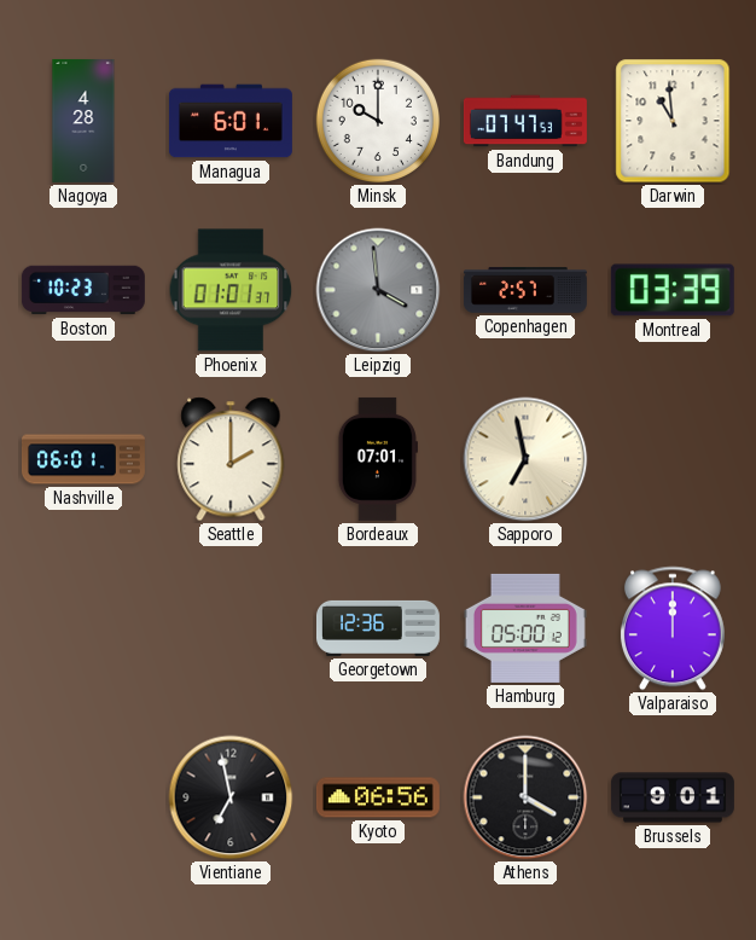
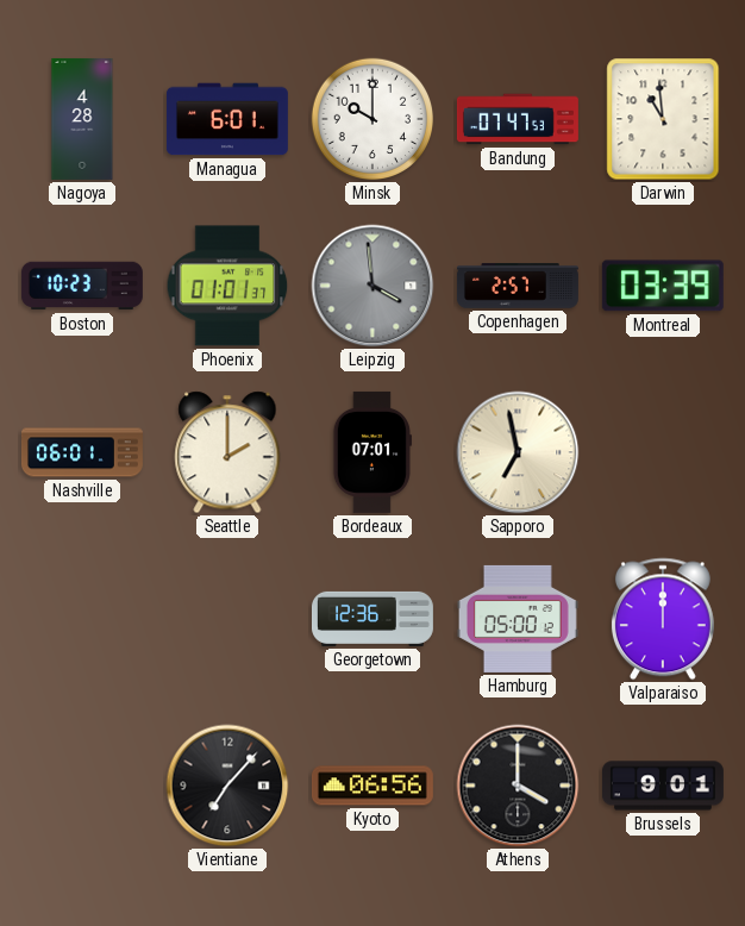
Vientiane: 6:58 -> 7:07
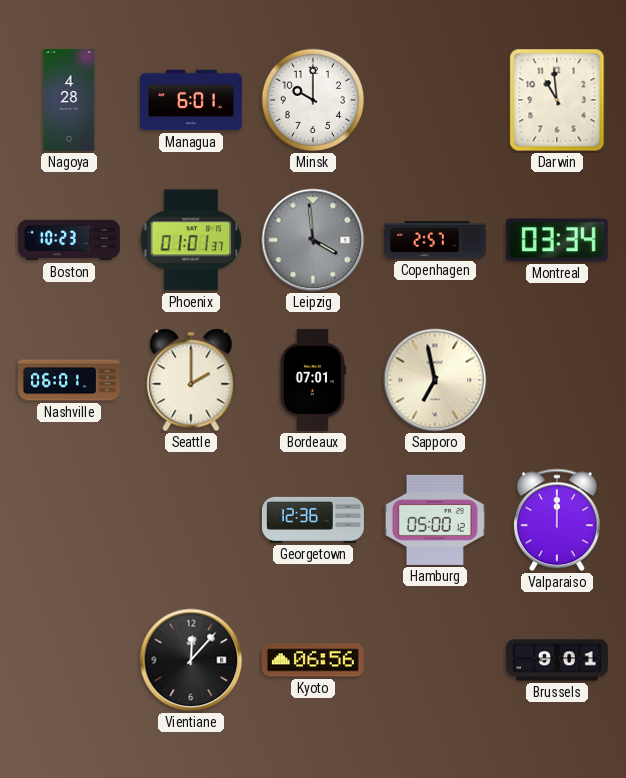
Bandung: 07:47 -> none
Montreal: 03:39 -> 03:34
Vientiane: 7:07 -> 12:07
Athens: 4:00 -> none
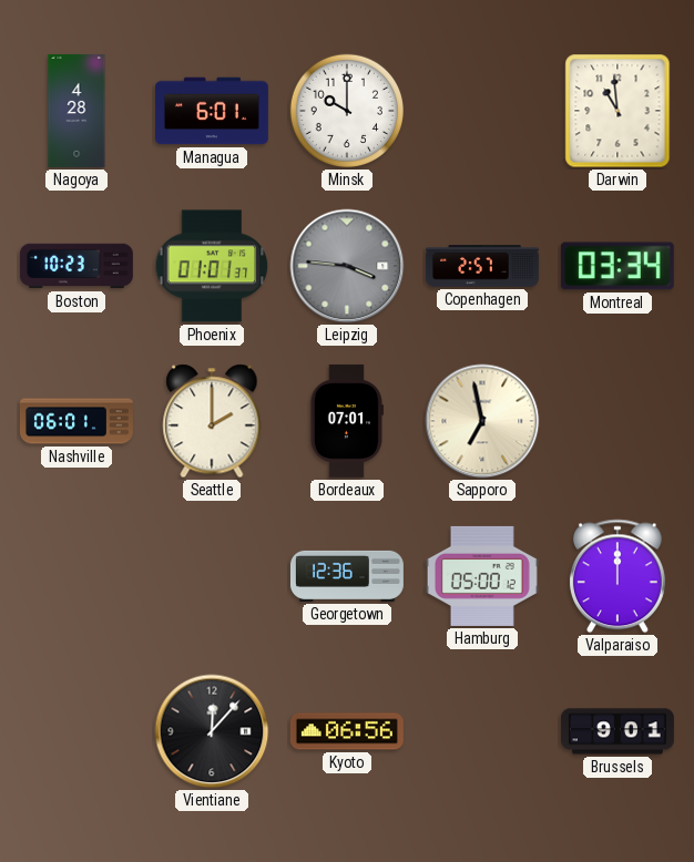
Leipzig: 3:59 -> 3:46
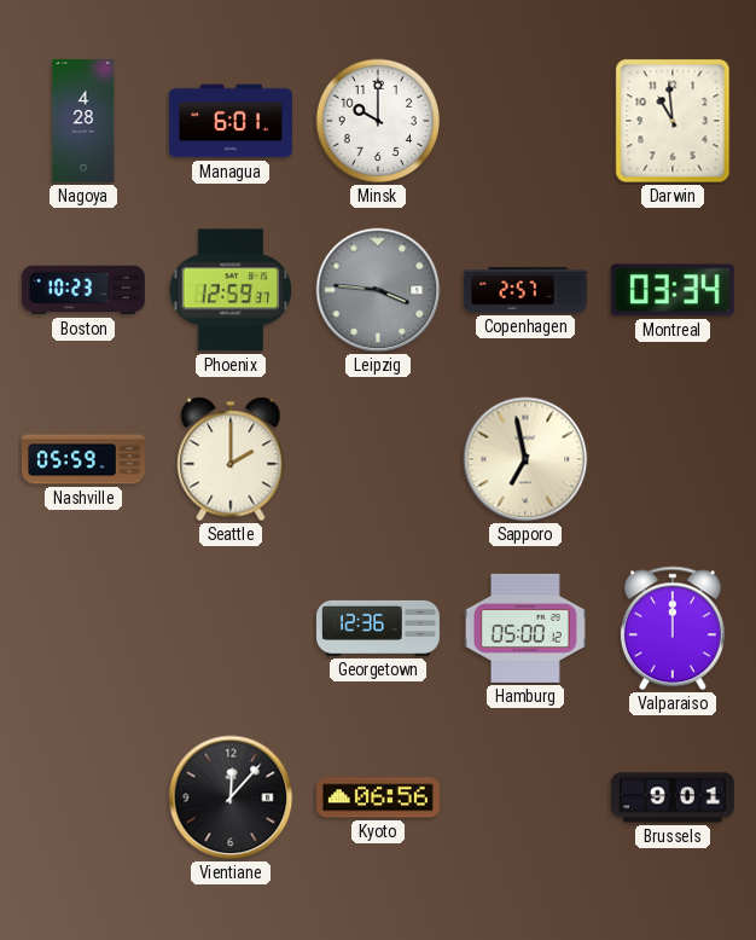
Phoenix: 01:01 -> 12:59
Nashville: 06:01 -> 05:59
Bordeaux: 07:01 -> none
